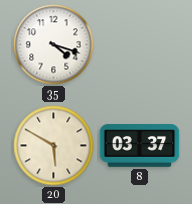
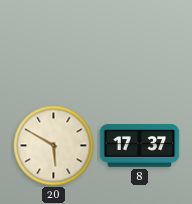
35: 4:18 -> none
8: 03:37 -> 17:37
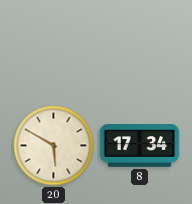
8: 17:37 -> 17:34
